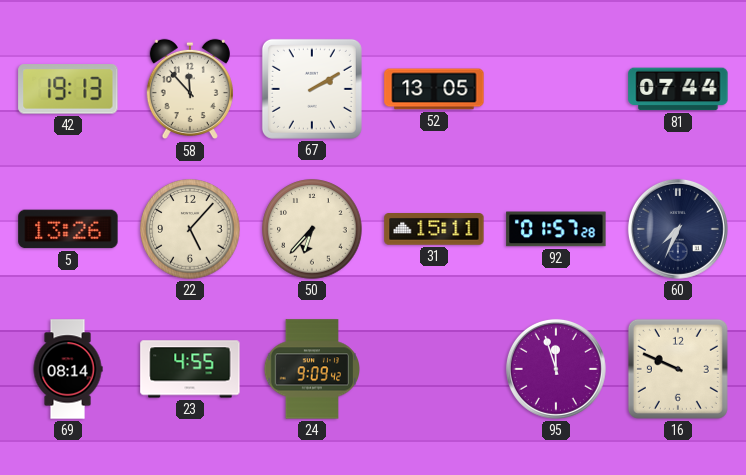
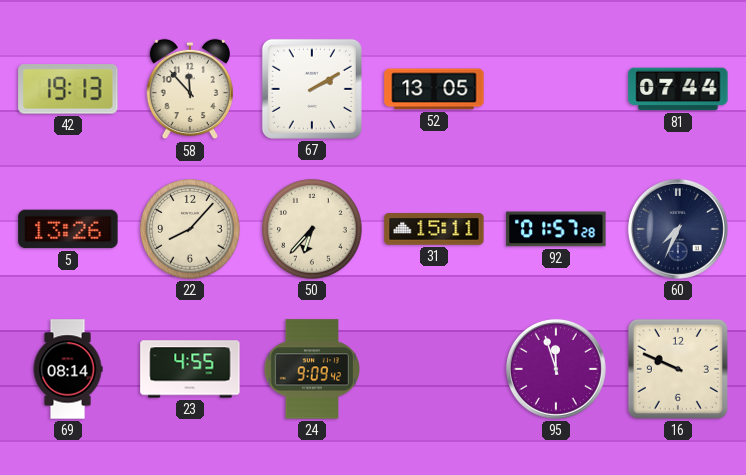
22: 5:07 -> 8:07
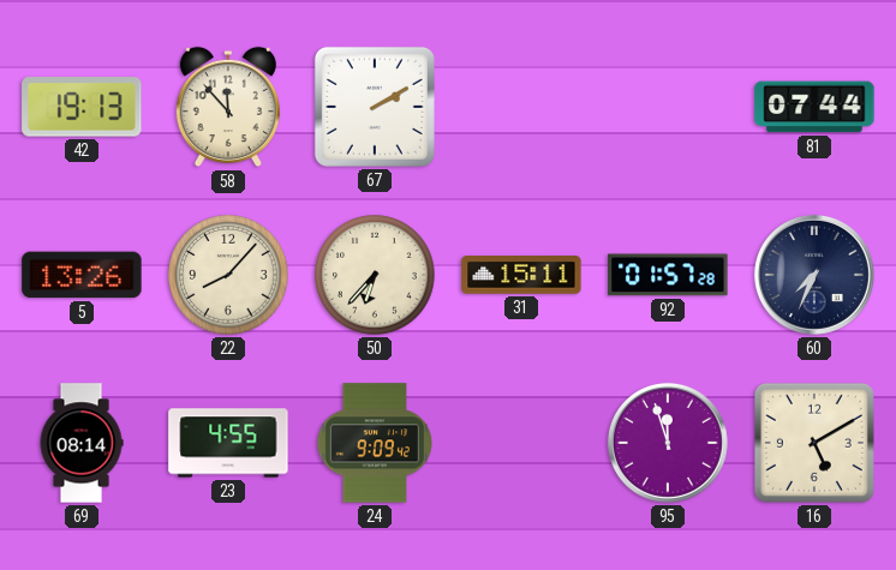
52: 13:05 -> none
16: 9:49 -> 5:10
